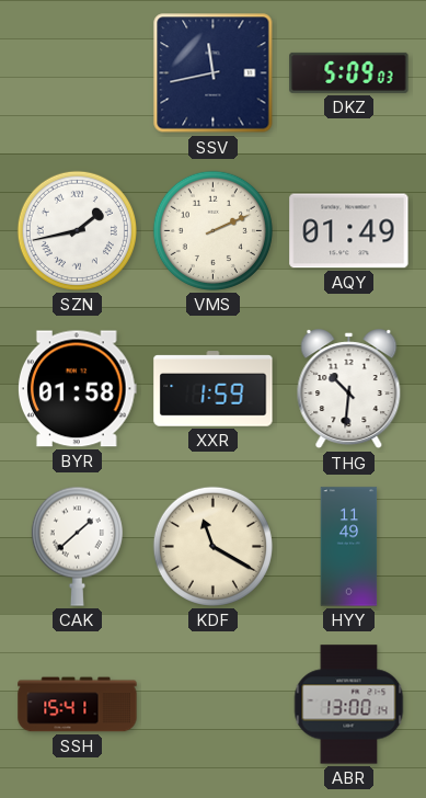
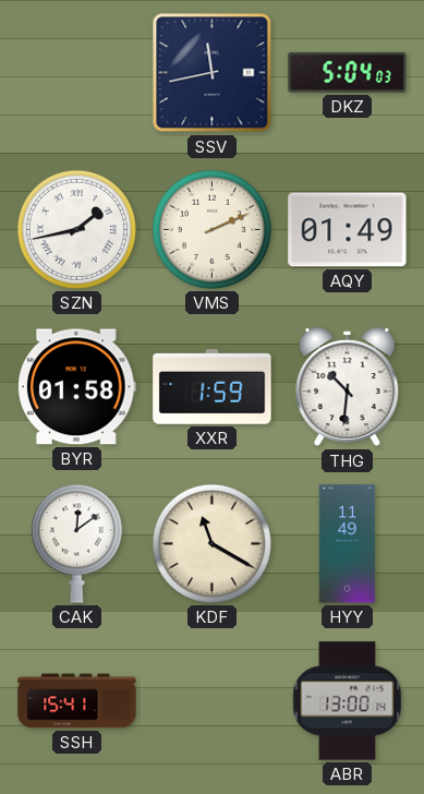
DKZ: 5:09 -> 5:04
CAK: 1:38 -> 12:09
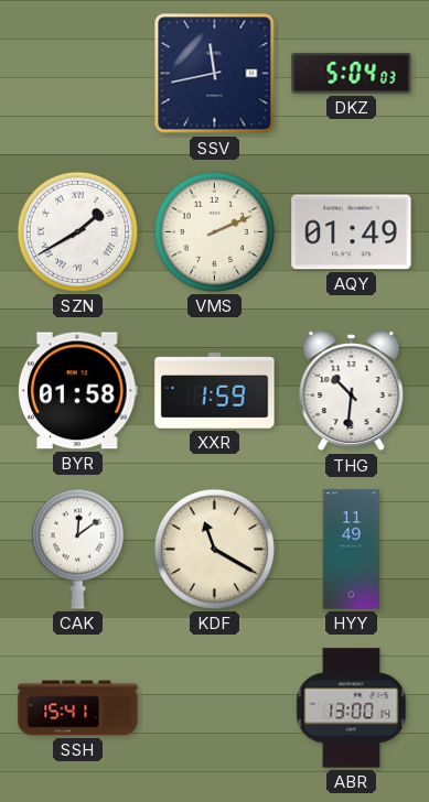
SZN: 1:43 -> 1:40
